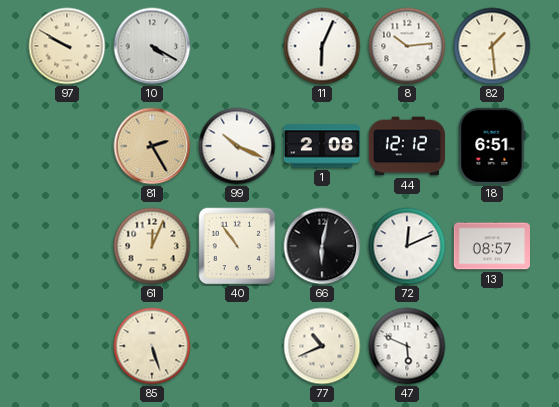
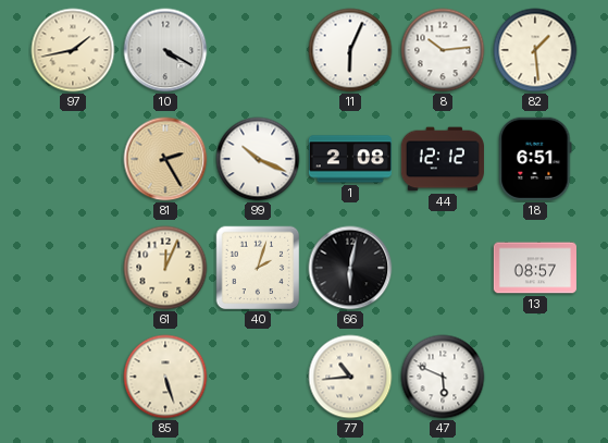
97: 9:50 -> 1:43
40: 10:54 -> 2:03
72: 12:11 -> none
77: 10:41 -> 10:44
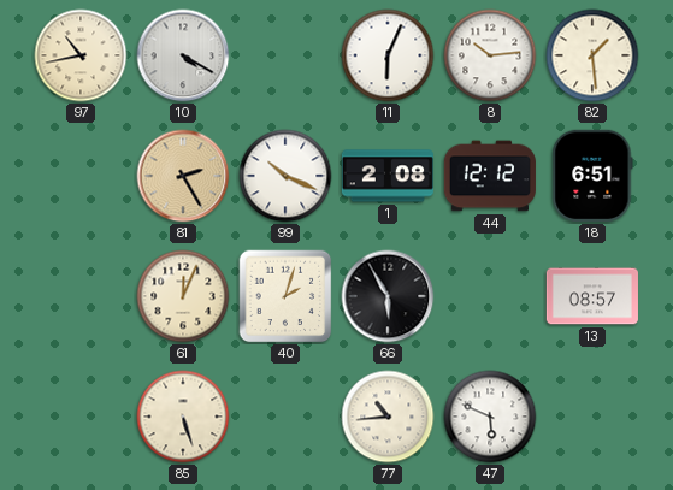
97: 1:43 -> 10:43
66: 6:02 -> 5:55
